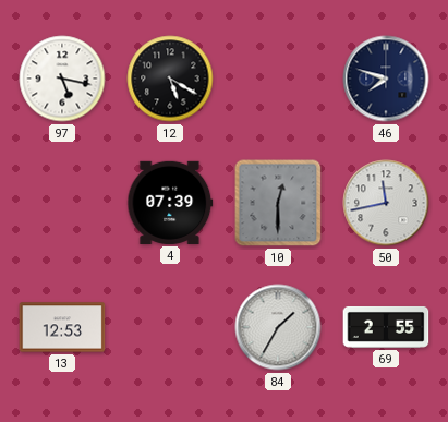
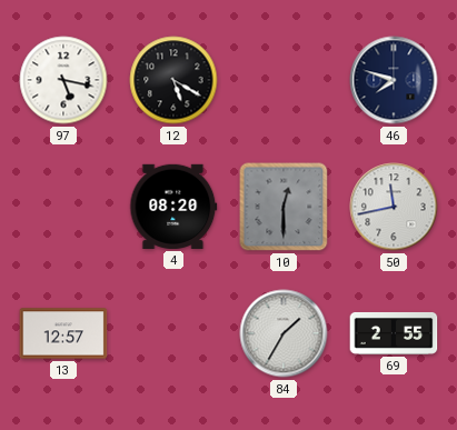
4: 07:39 -> 08:20
13: 12:53 -> 12:57
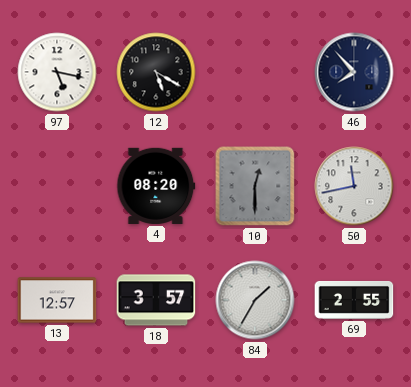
46: 7:48 -> 7:53
18: none -> 3:57
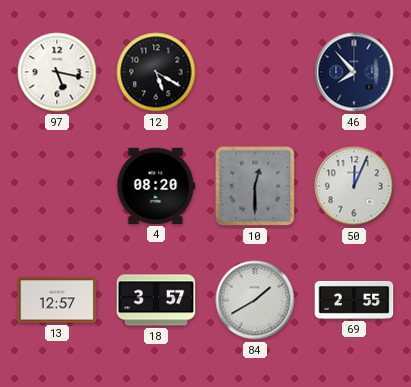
50: 11:43 -> 12:04
84: 1:35 -> 1:40
